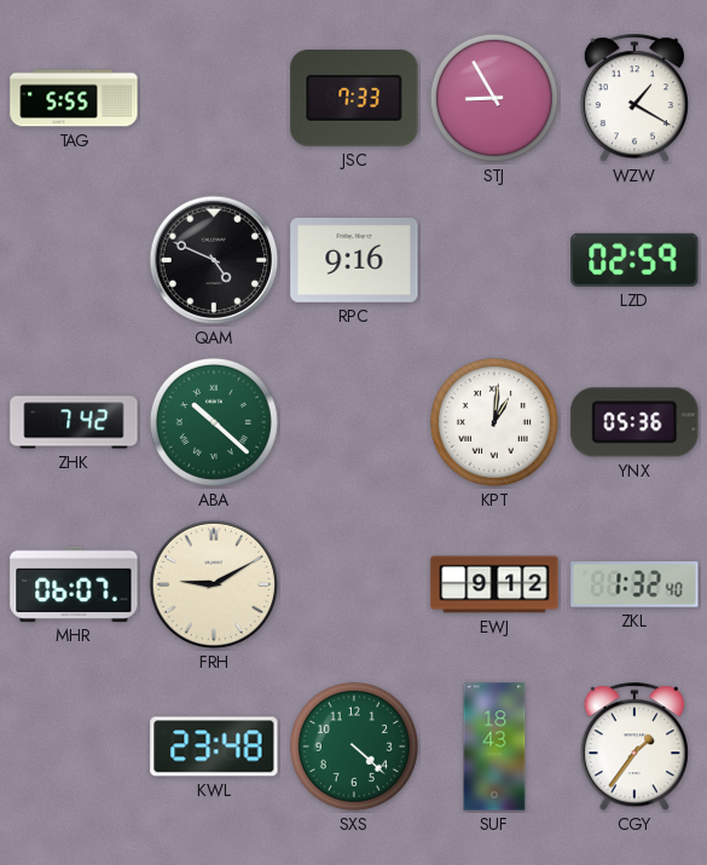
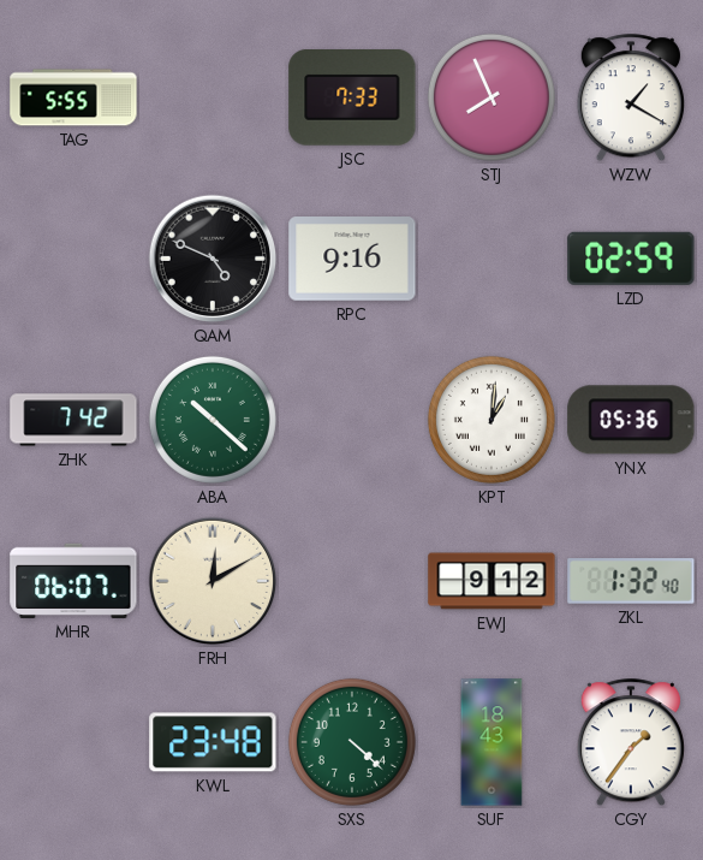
STJ: 8:55 -> 7:56
FRH: 9:10 -> 12:10
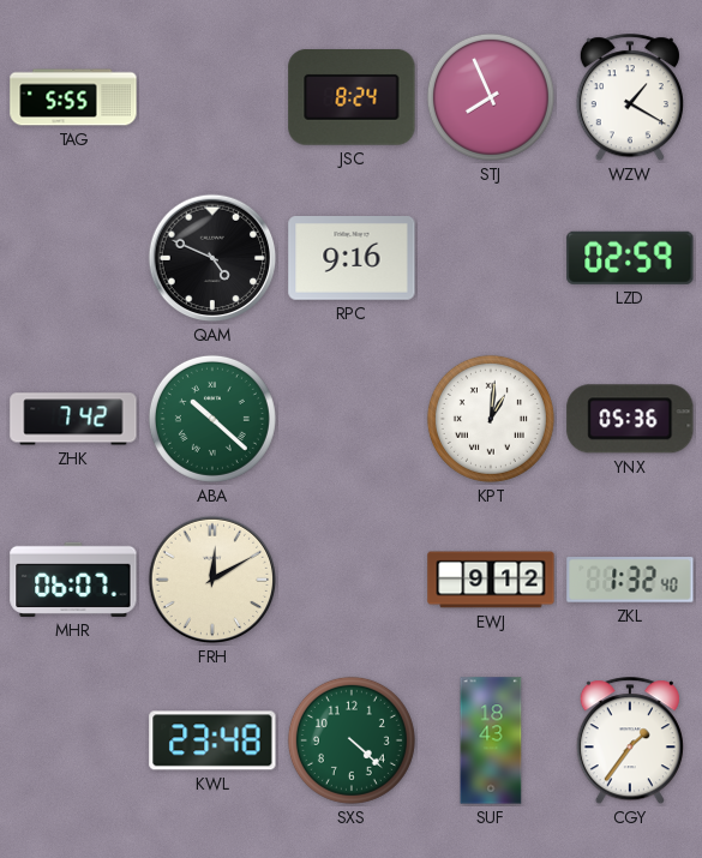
JSC: 7:33 -> 8:24
